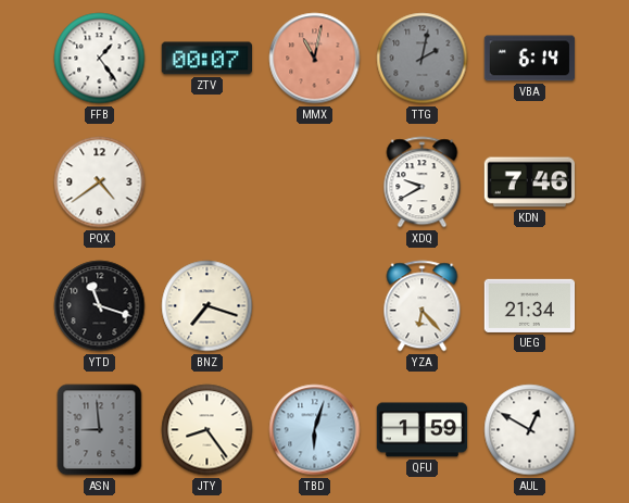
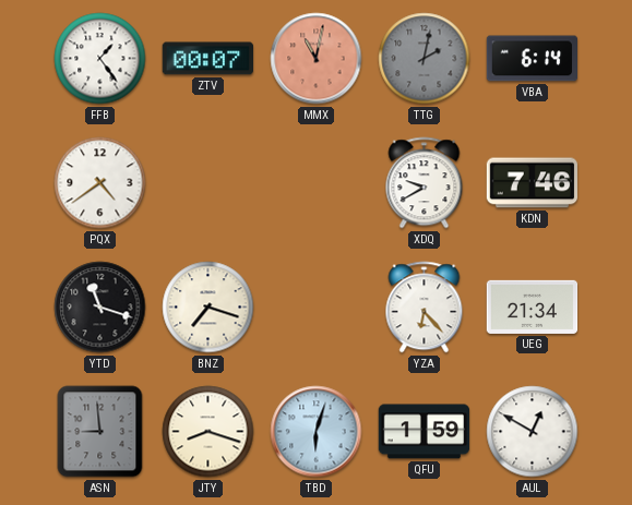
JTY: 8:24 -> 8:18
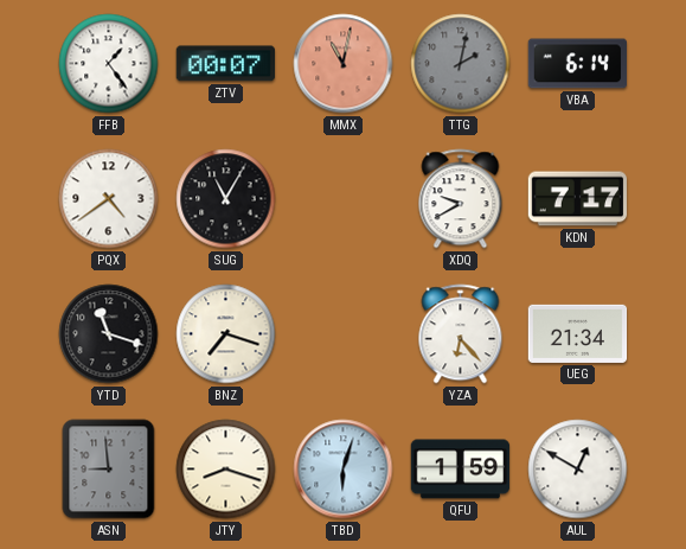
SUG: none -> 11:05
KDN: 7:46 -> 7:17
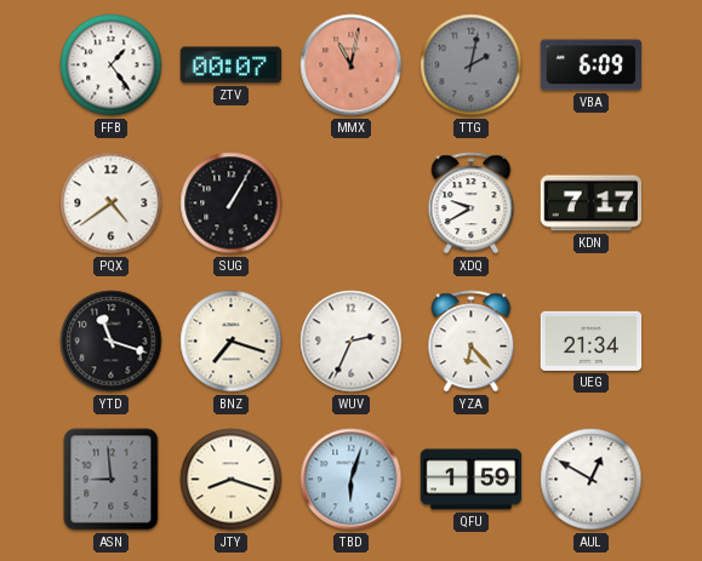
VBA: 6:14 -> 6:09
SUG: 11:05 -> 1:05
WUV: none -> 2:34
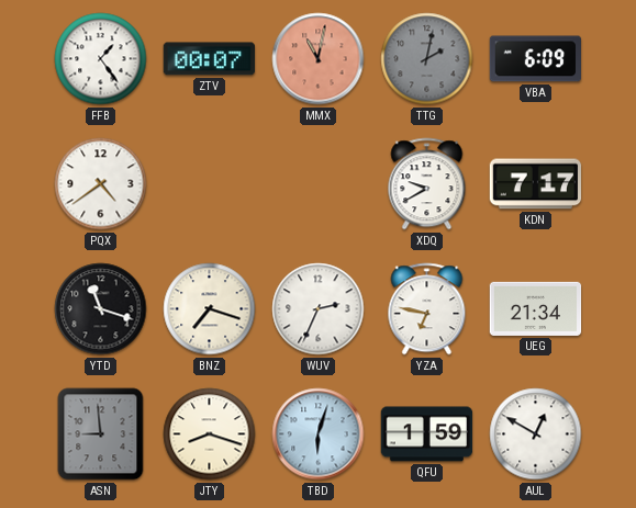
SUG: 1:05 -> none
YZA: 6:23 -> 6:47
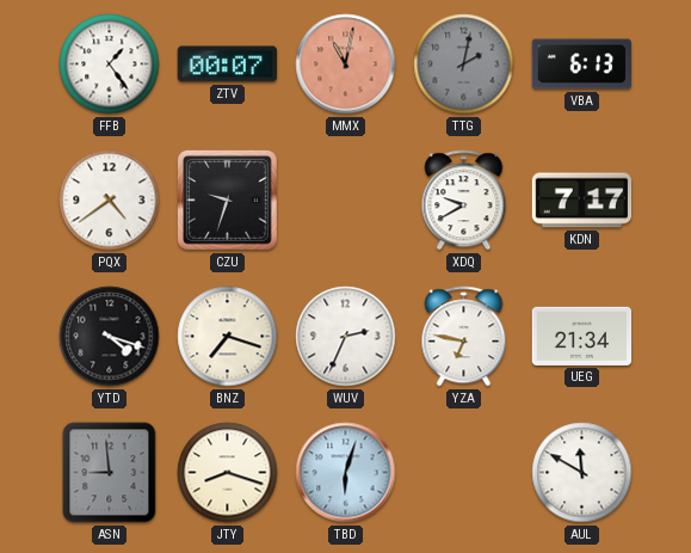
VBA: 6:09 -> 6:13
CZU: none -> 9:33
YTD: 11:18 -> 4:18
QFU: 1:59 -> none
AUL: 12:50 -> 11:50
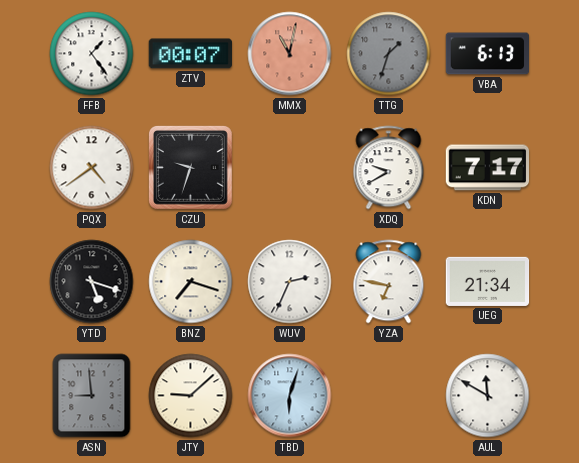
TTG: 2:02 -> 1:33
YTD: 4:18 -> 5:18
JTY: 8:18 -> 9:08
